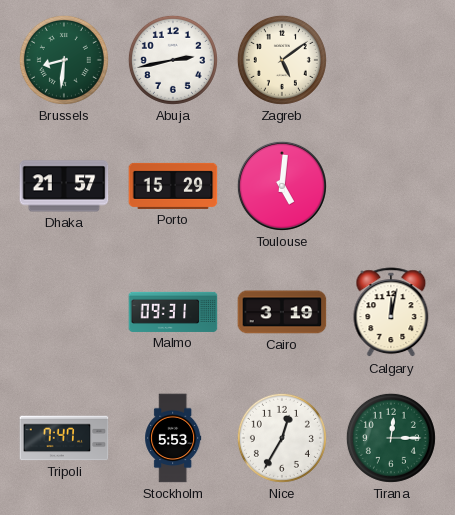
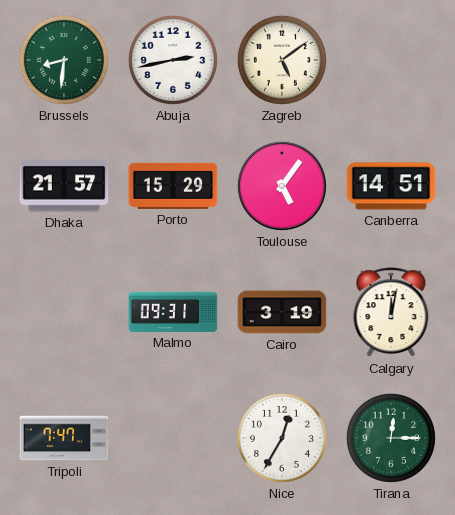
Toulouse: 5:01 -> 5:06
Canberra: none -> 14:51
Stockholm: 5:53 -> none
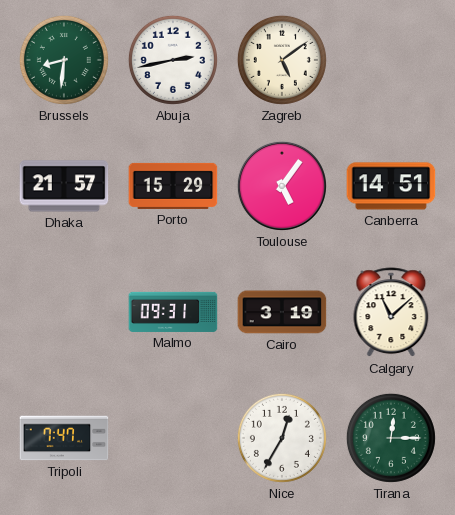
Calgary: 12:02 -> 11:08
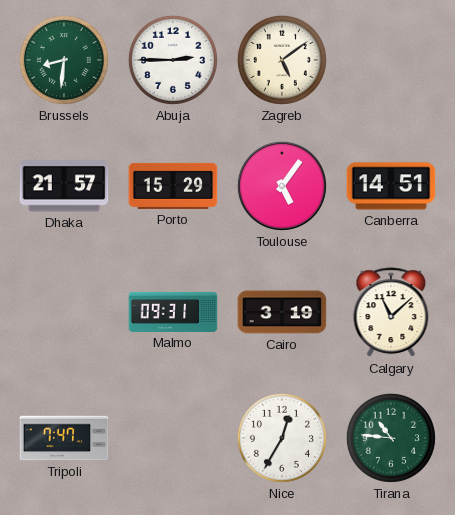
Abuja: 2:43 -> 2:45
Tirana: 12:15 -> 10:46
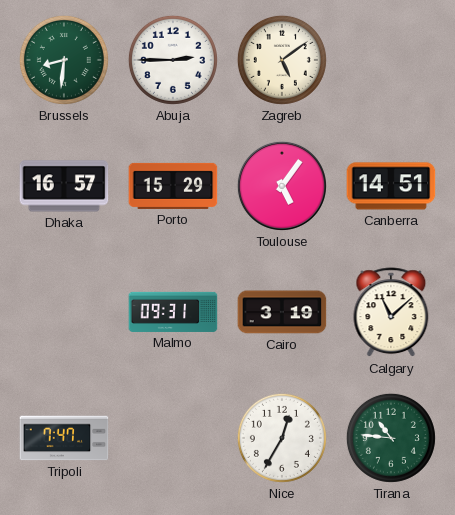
Dhaka: 21:57 -> 16:57
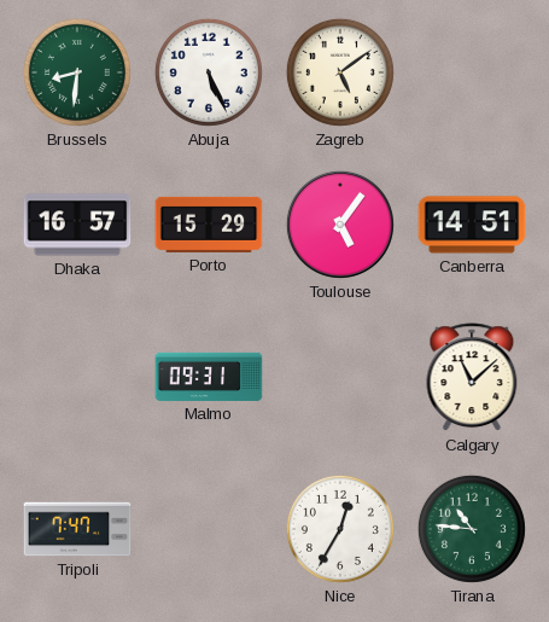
Abuja: 2:45 -> 5:26
Cairo: 3:19 -> none
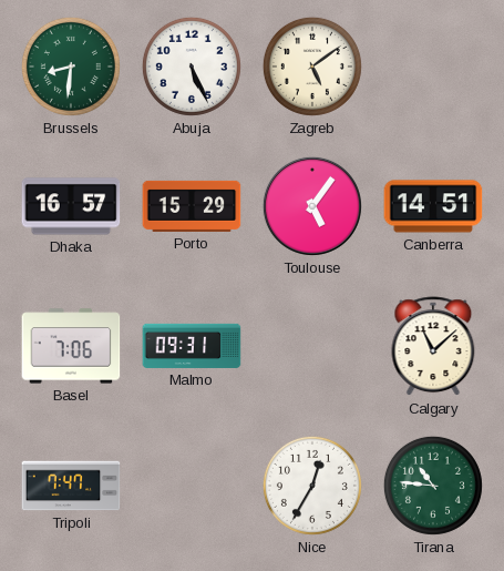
Basel: none -> 7:06
